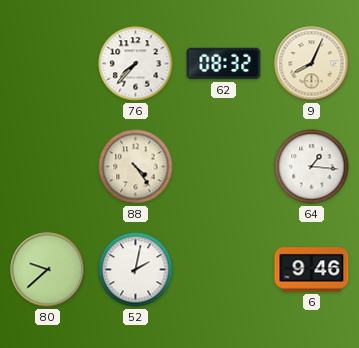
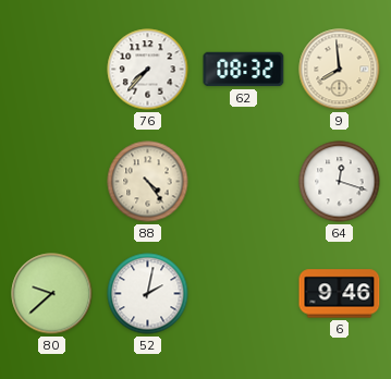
9: 8:04 -> 7:59
64: 1:16 -> 12:18
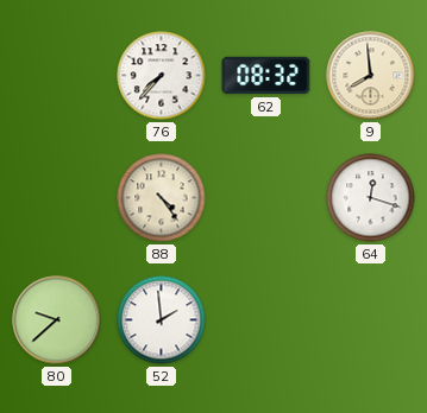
52: 2:02 -> 1:59
6: 9:46 -> none
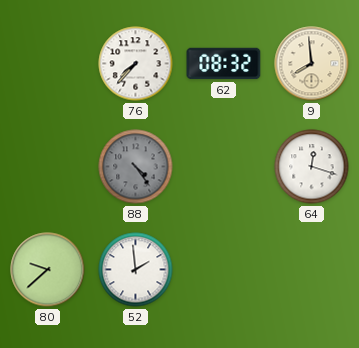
88 dial: cream -> grey
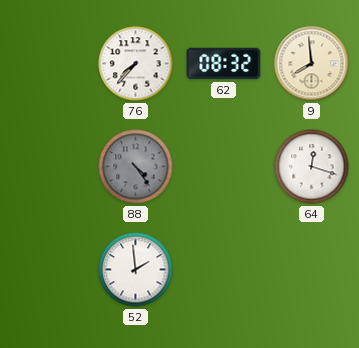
80: 9:38 -> none
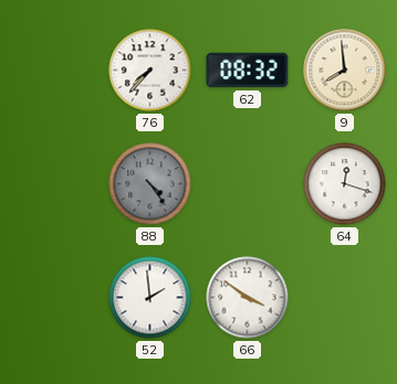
66: none -> 3:51
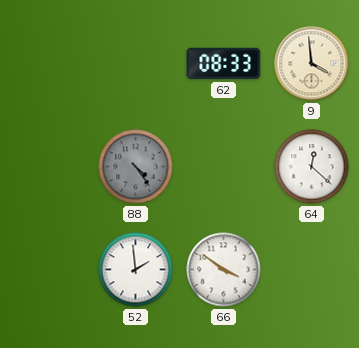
76: 7:37 -> none
62: 08:32 -> 08:33
9: 7:59 -> 3:59
64: 12:18 -> 12:22
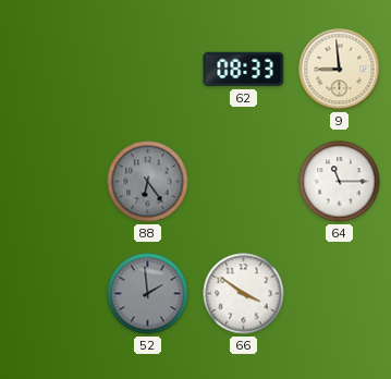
9: 3:59 -> 8:59
88: 4:24 -> 6:24
64: 12:22 -> 11:15
52 dial: white -> grey
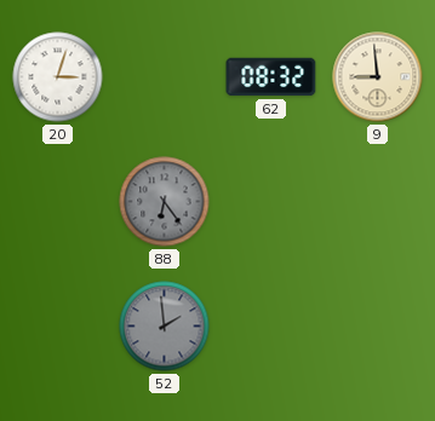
20: none -> 3:03
62: 08:33 -> 08:32
64: 11:15 -> none
66: 3:51 -> none
